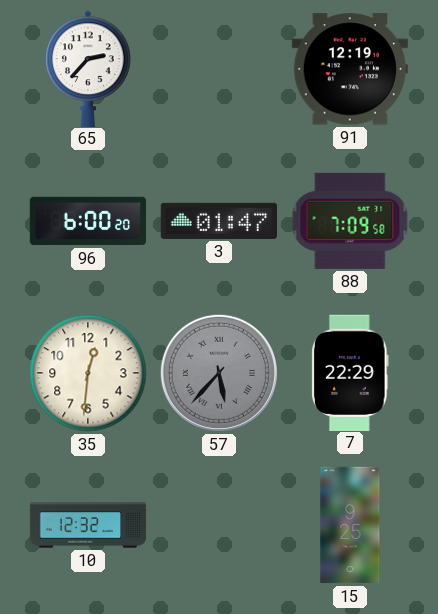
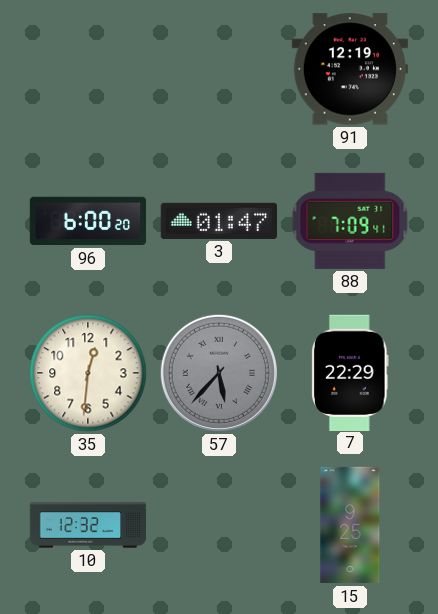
65: 2:37 -> none
88: 7:09:58 -> 7:09:41
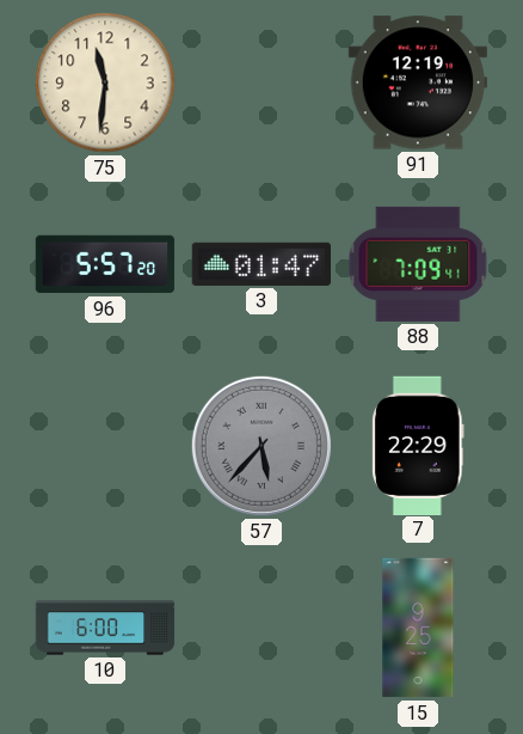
75: none -> 11:31
96: 6:00 -> 5:57
35: 12:31 -> none
10: 12:32 -> 6:00
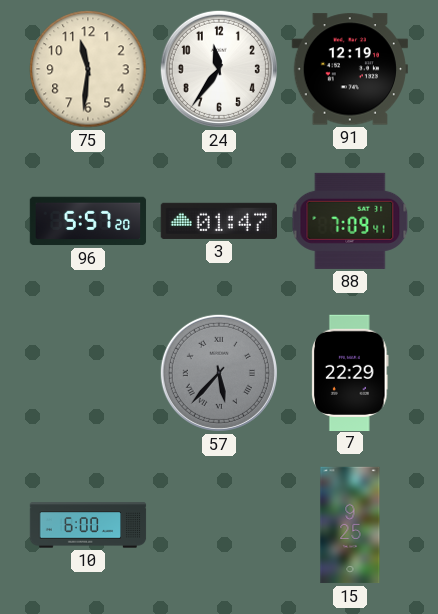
24: none -> 11:36
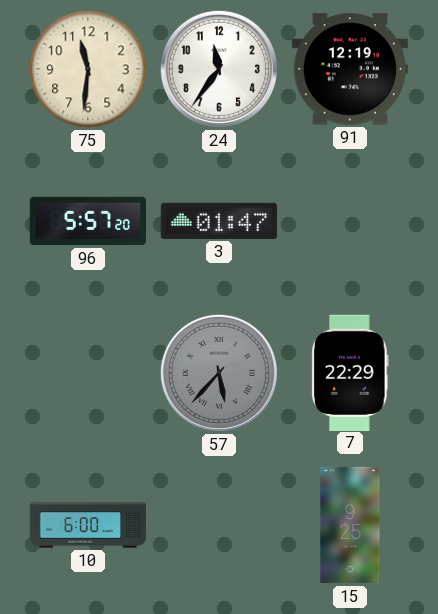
88: 7:09 -> none
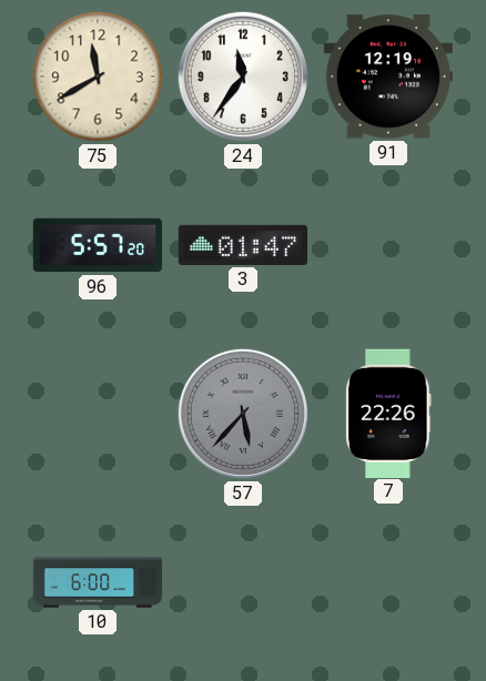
75: 11:31 -> 11:40
7: 22:29 -> 22:26
15: 9:25 -> none
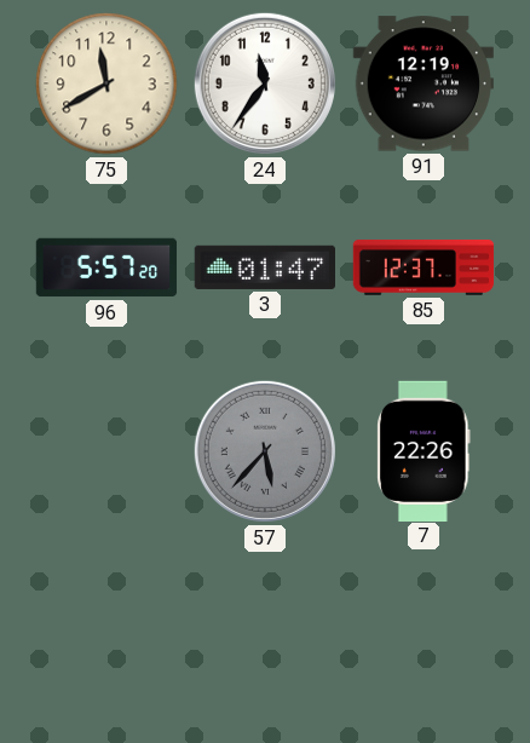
85: none -> 12:37
10: 6:00 -> none
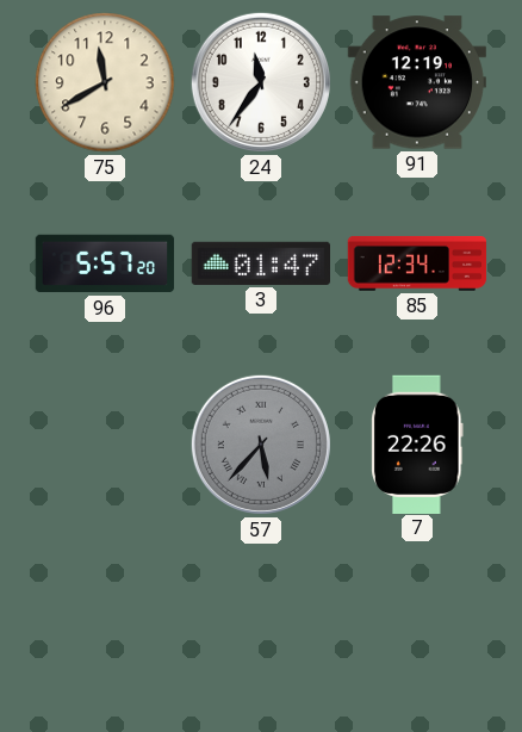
85: 12:37 -> 12:34
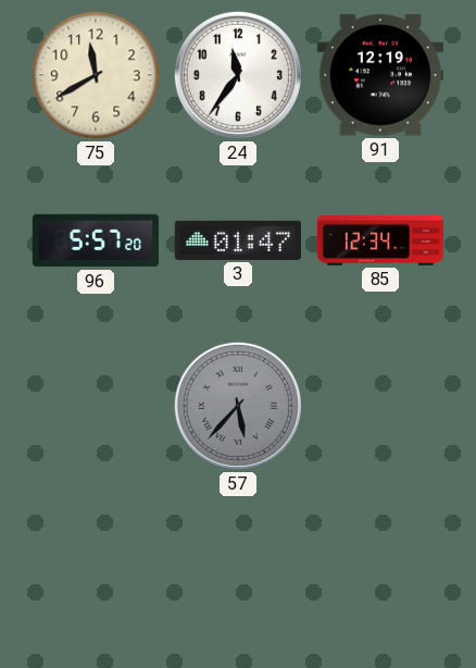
7: 22:26 -> none
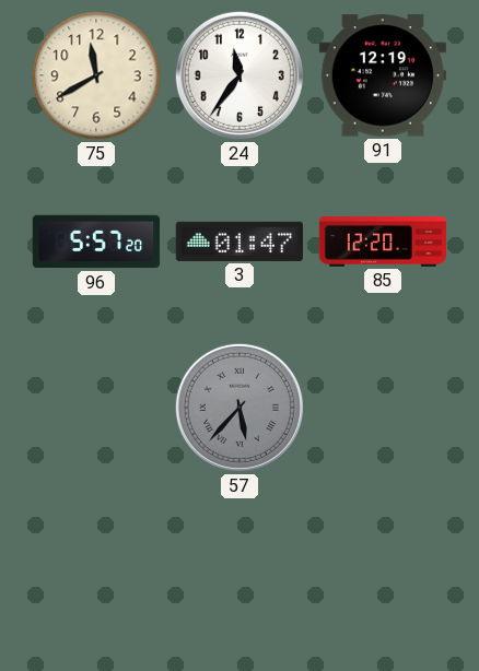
85: 12:34 -> 12:20
